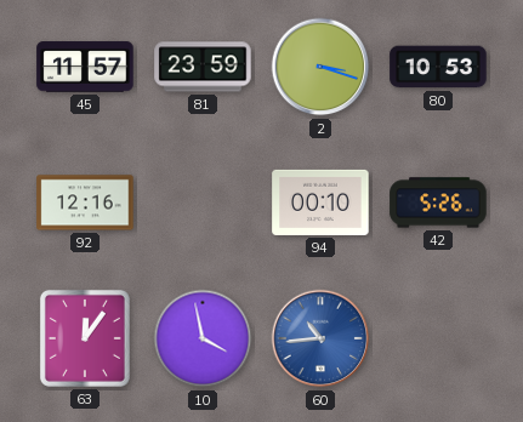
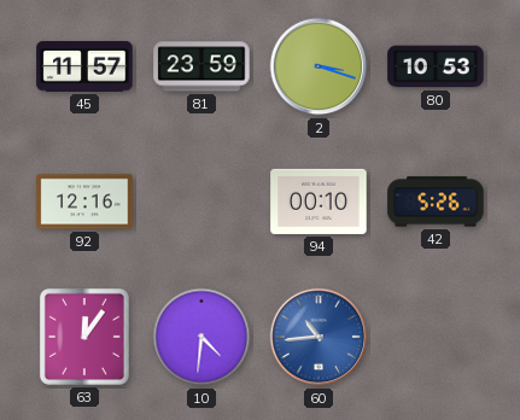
10: 3:58 -> 4:31
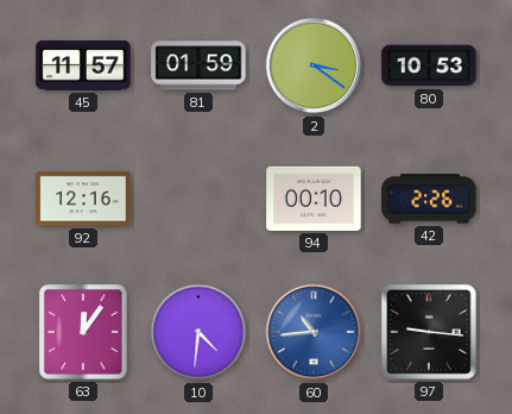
81: 23:59 -> 01:59
2: 3:18 -> 3:21
42: 5:26 -> 2:26
97: none -> 9:16
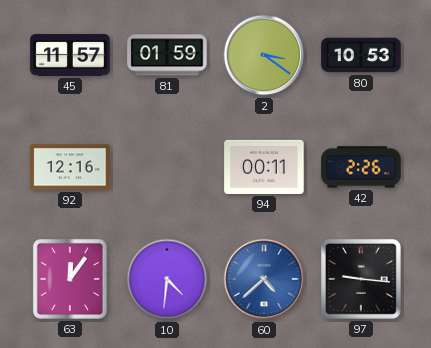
94: 00:10 -> 00:11
60: 10:44 -> 4:38
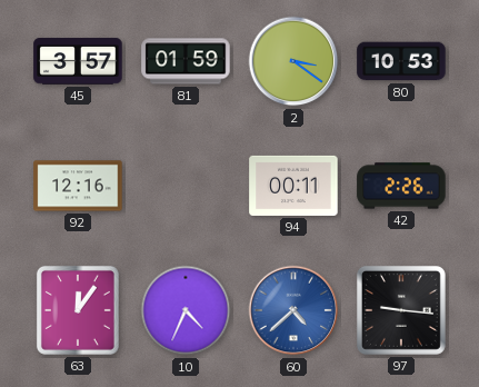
45: 11:57 -> 3:57
10: 4:31 -> 4:34
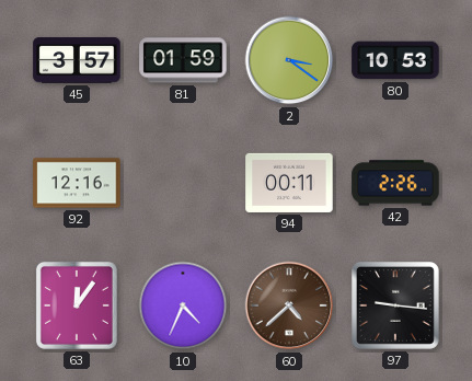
60 dial: blue -> brown
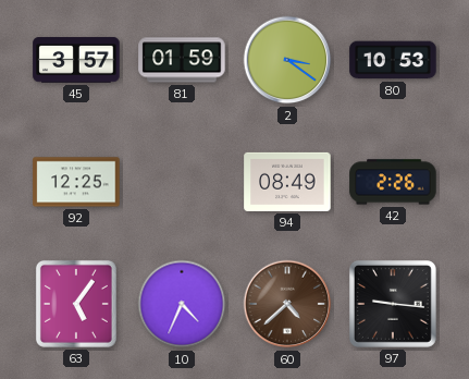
92: 12:16 -> 12:25
94: 00:11 -> 08:49
63: 12:06 -> 5:06
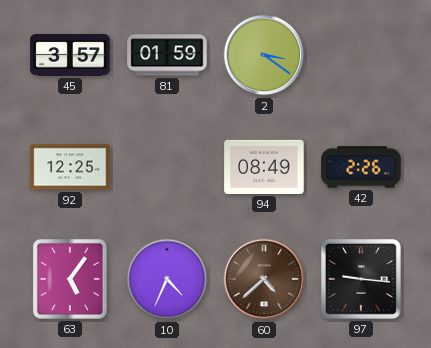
80: 10:53 -> none
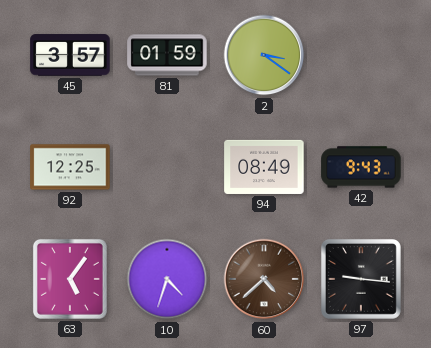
42: 2:26 -> 9:43
10: 4:34 -> 4:33
